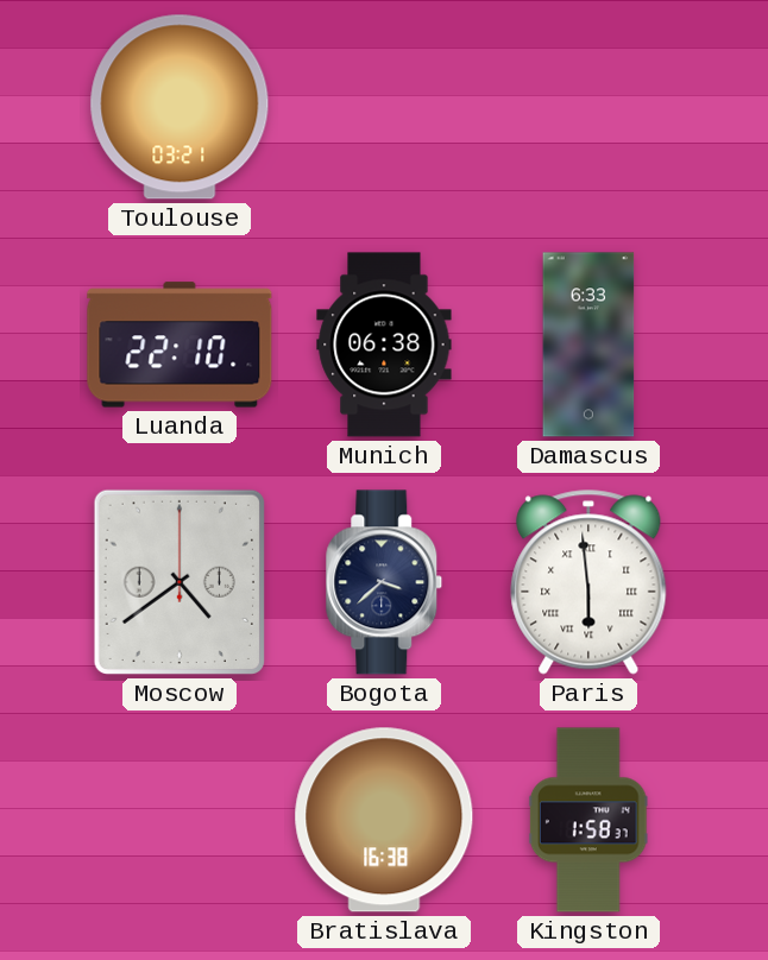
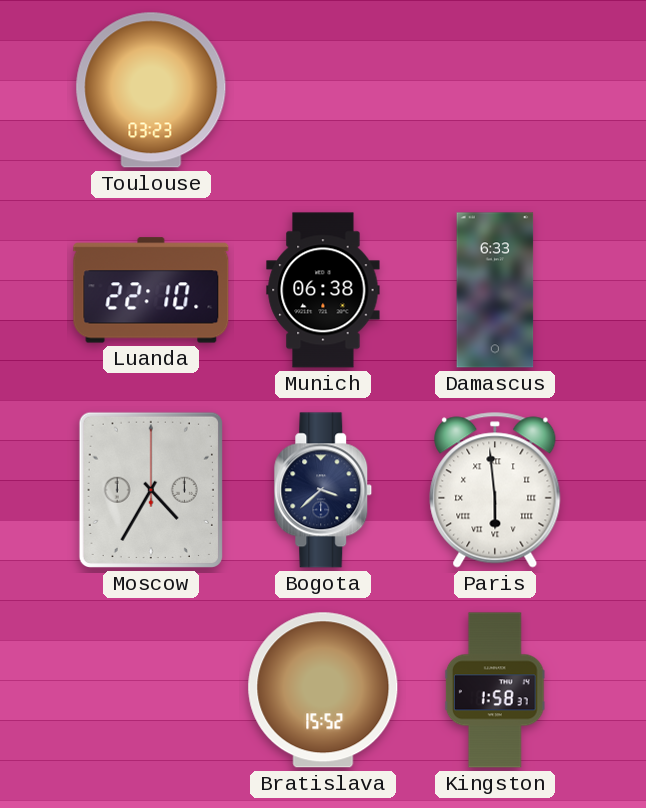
Toulouse: 03:21 -> 03:23
Moscow: 4:39 -> 4:35
Bratislava: 16:38 -> 15:52
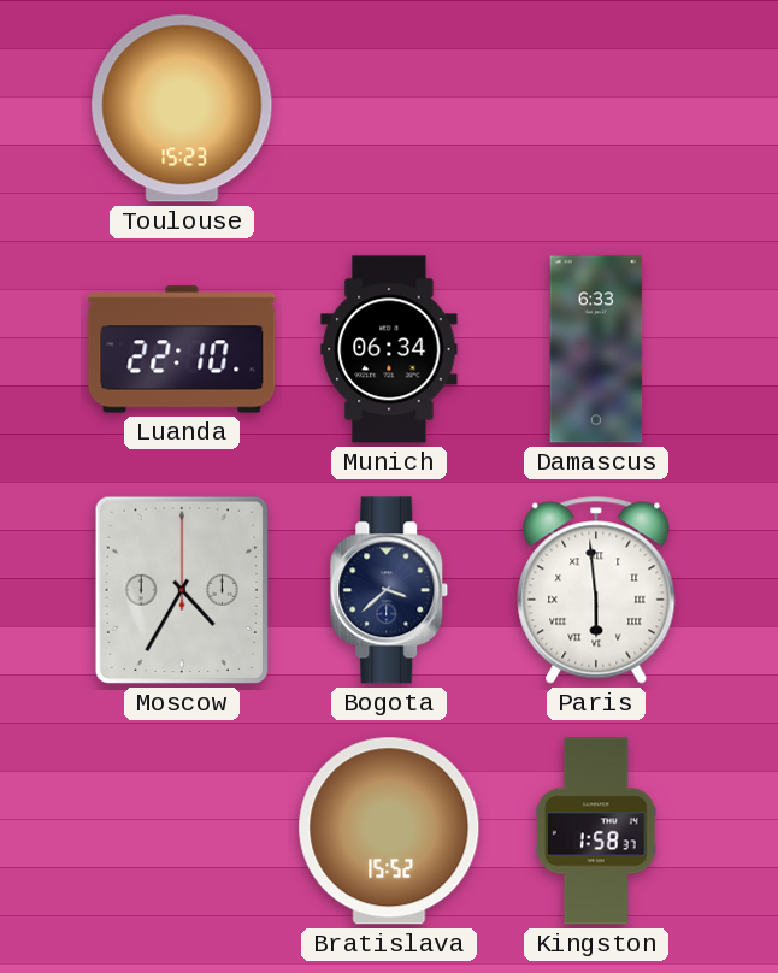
Toulouse: 03:23 -> 15:23
Munich: 06:38 -> 06:34
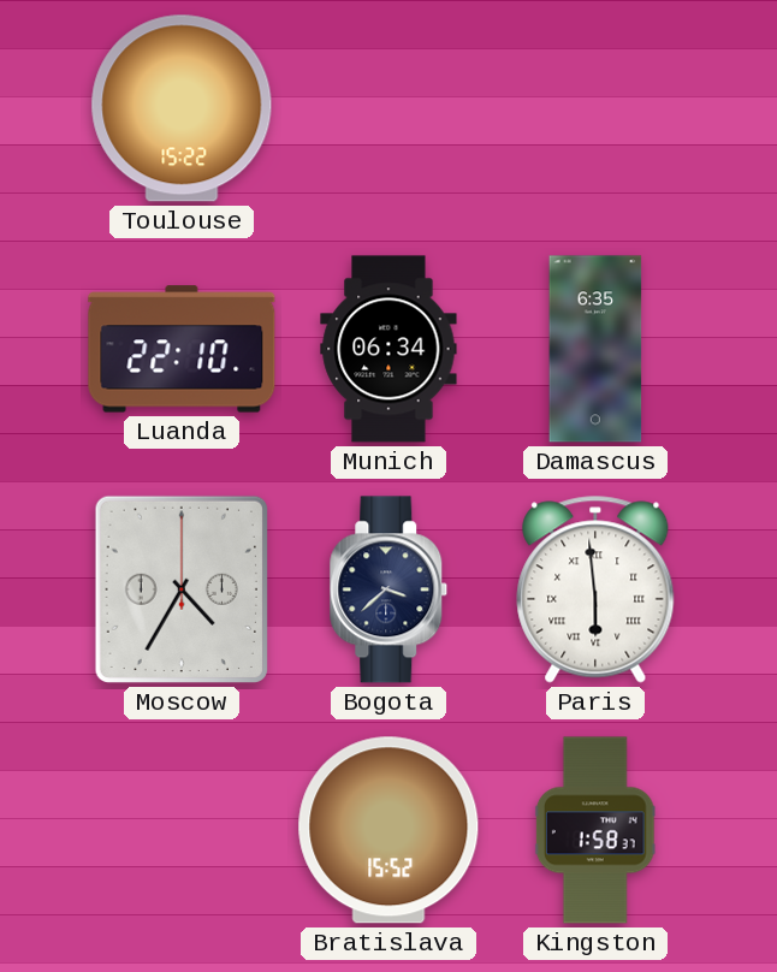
Toulouse: 15:23 -> 15:22
Damascus: 6:33 -> 6:35
